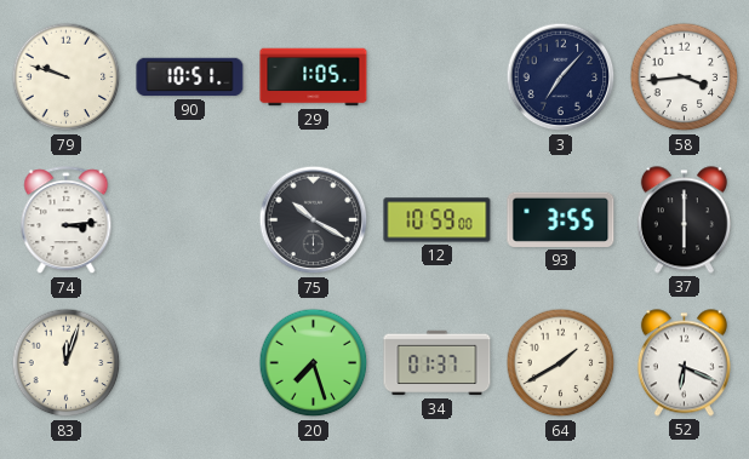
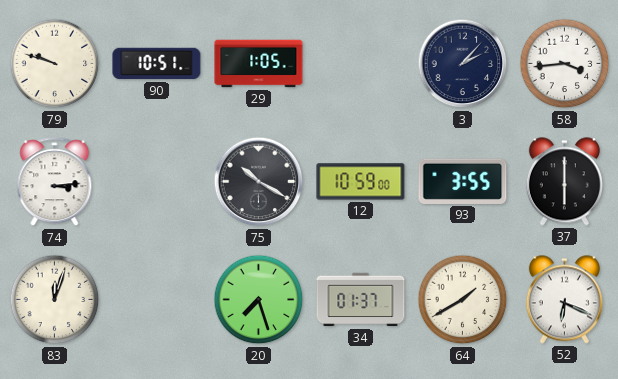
3: 7:07 -> 2:07
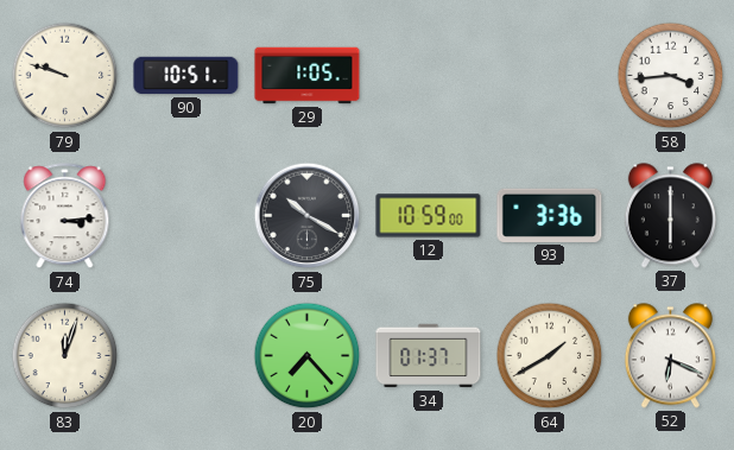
3: 2:07 -> none
93: 3:55 -> 3:36
20: 7:27 -> 7:23
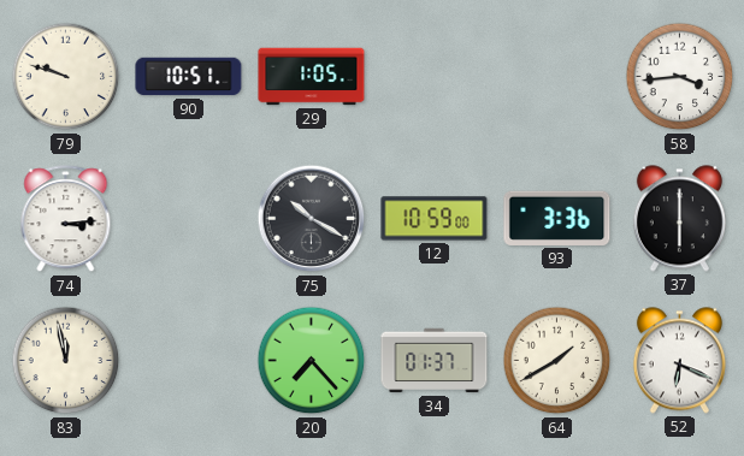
83: 12:03 -> 11:58
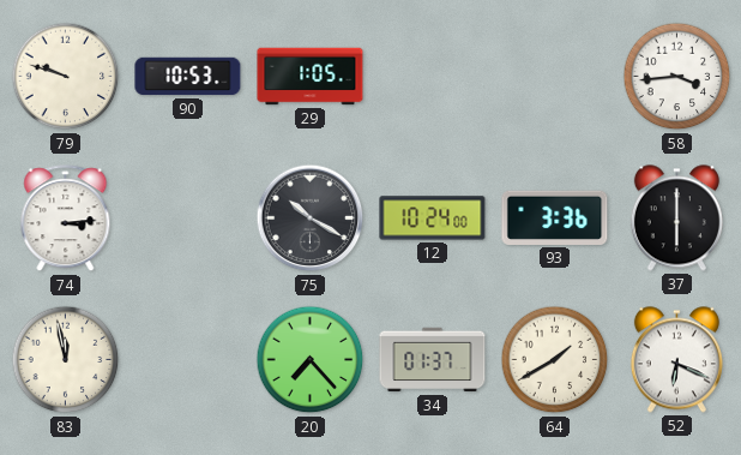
90: 10:51 -> 10:53
12: 10:59 -> 10:24
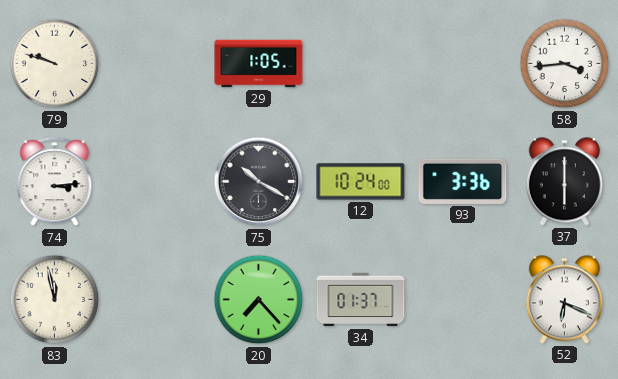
90: 10:53 -> none
64: 1:40 -> none
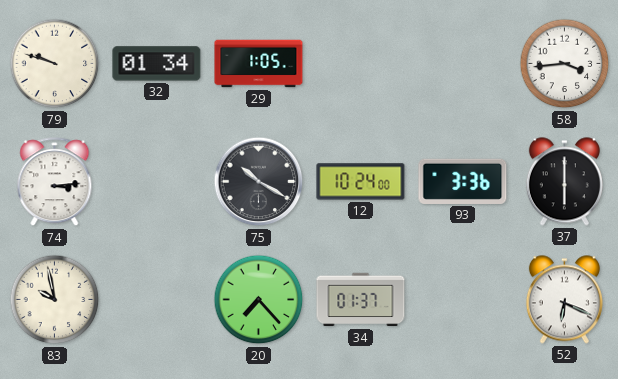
32: none -> 01:34
83: 11:58 -> 9:58
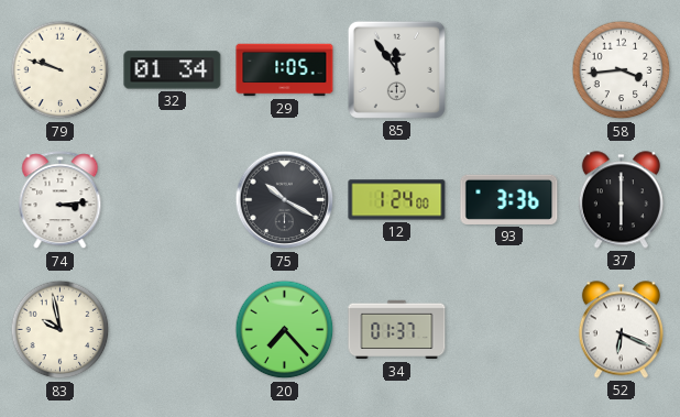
85: none -> 11:54
12: 10:24 -> 1:24
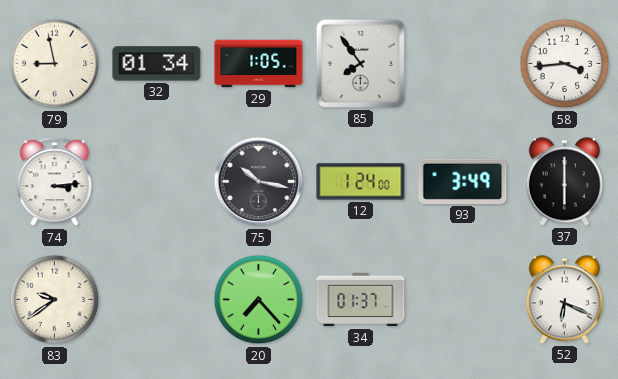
79: 9:48 -> 8:58
85: 11:54 -> 7:54
75: 10:20 -> 10:17
93: 3:36 -> 3:49
83: 9:58 -> 9:39
